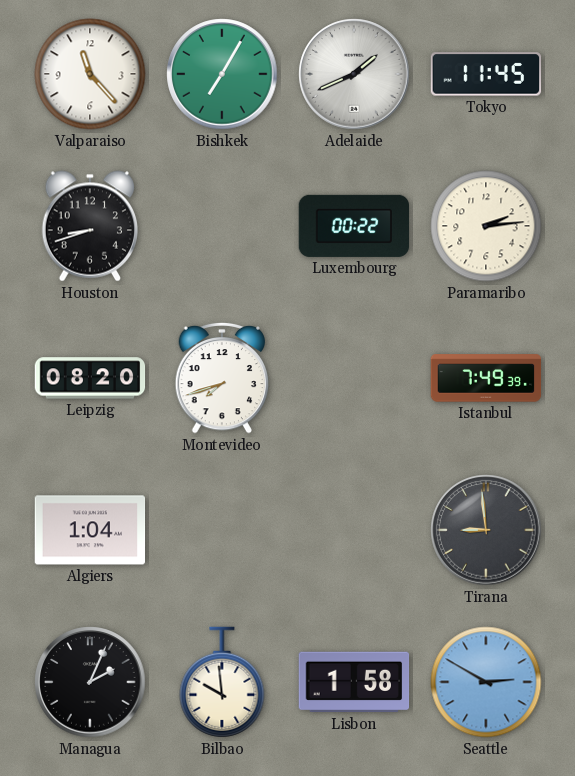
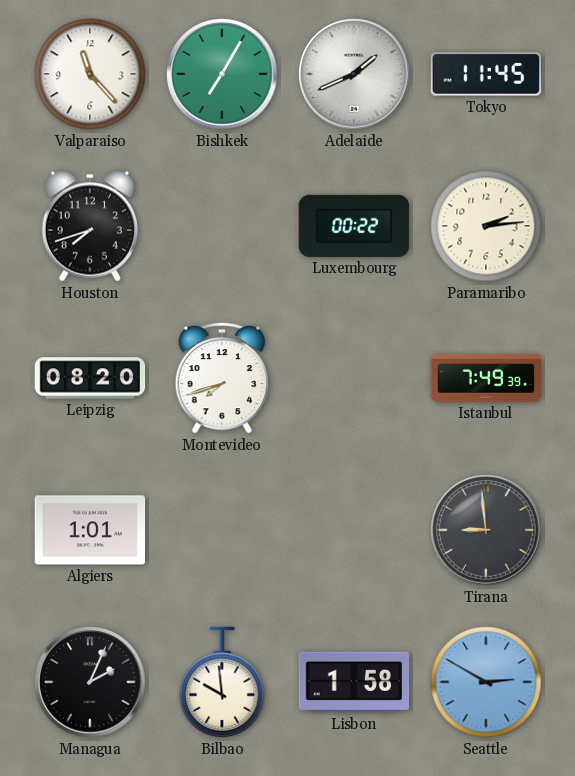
Houston: 8:42 -> 7:42
Algiers: 1:04 -> 1:01
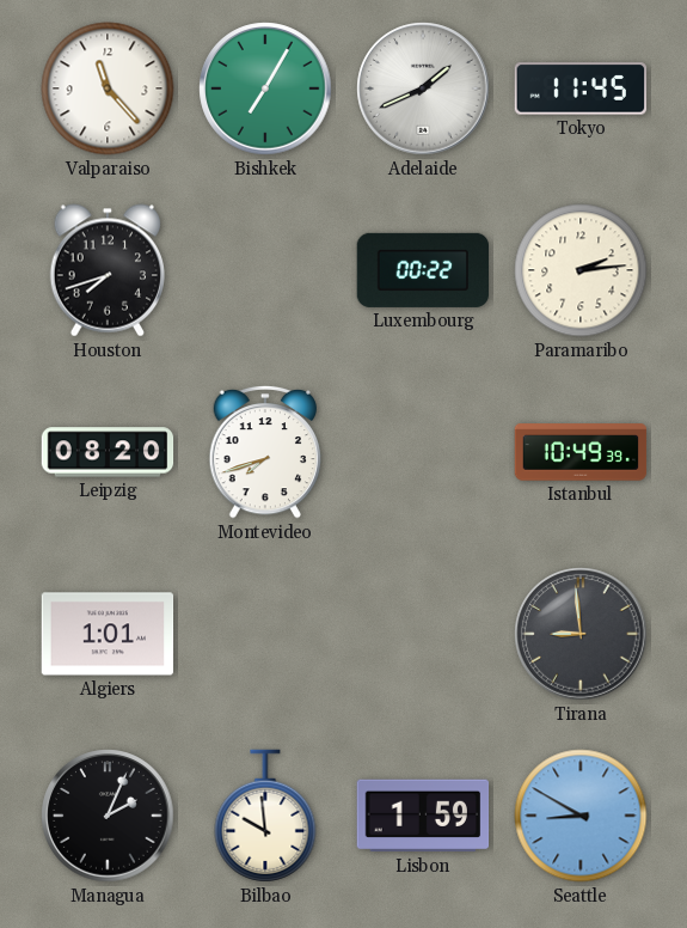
Istanbul: 7:49 -> 10:49
Lisbon: 1:58 -> 1:59
Seattle: 2:50 -> 8:50
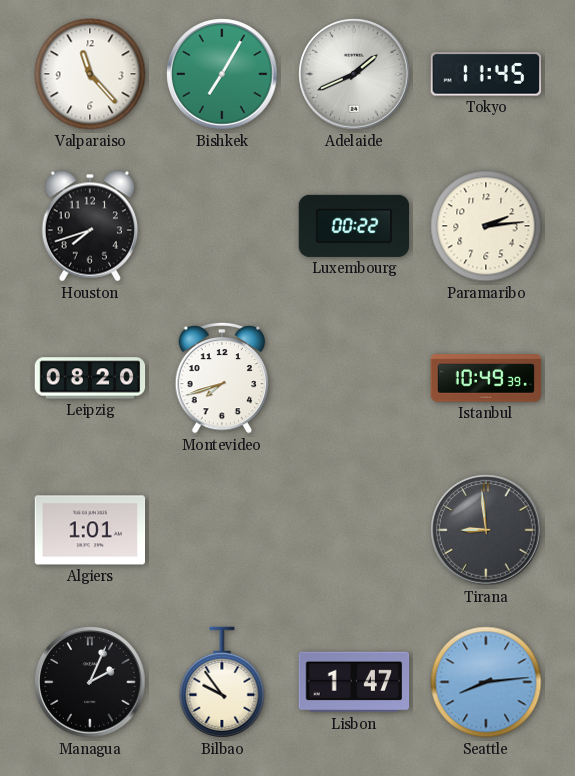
Bilbao: 9:59 -> 9:54
Lisbon: 1:59 -> 1:47
Seattle: 8:50 -> 8:14
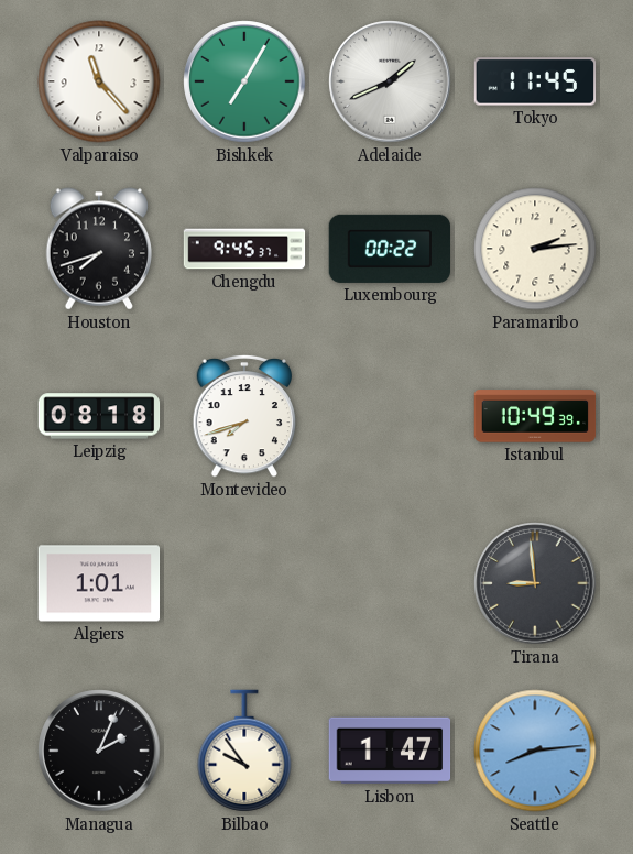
Chengdu: none -> 9:45
Leipzig: 08:20 -> 08:18
